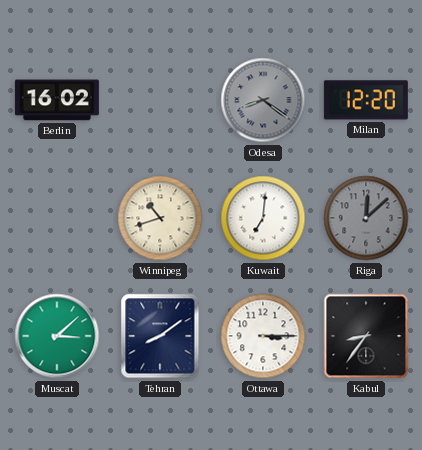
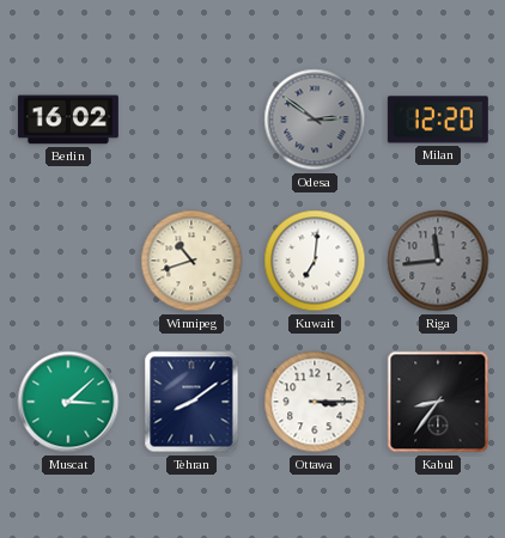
Odesa: 8:21 -> 2:51
Riga: 12:08 -> 11:44
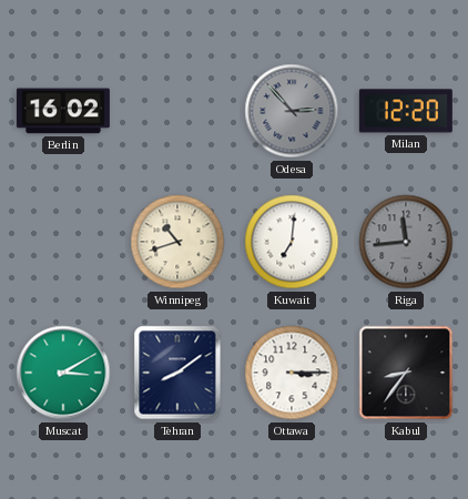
Odesa: 2:51 -> 2:53
Muscat: 3:08 -> 3:10
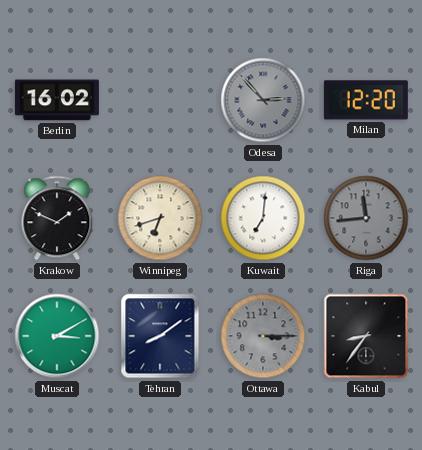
Krakow: none -> 1:49
Winnipeg: 10:42 -> 6:42
Ottawa dial: white -> grey
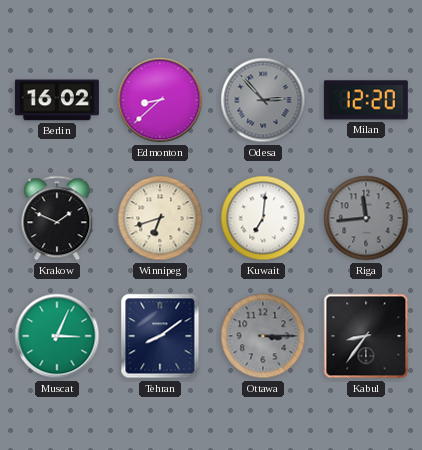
Edmonton: none -> 8:38
Muscat: 3:10 -> 3:04
